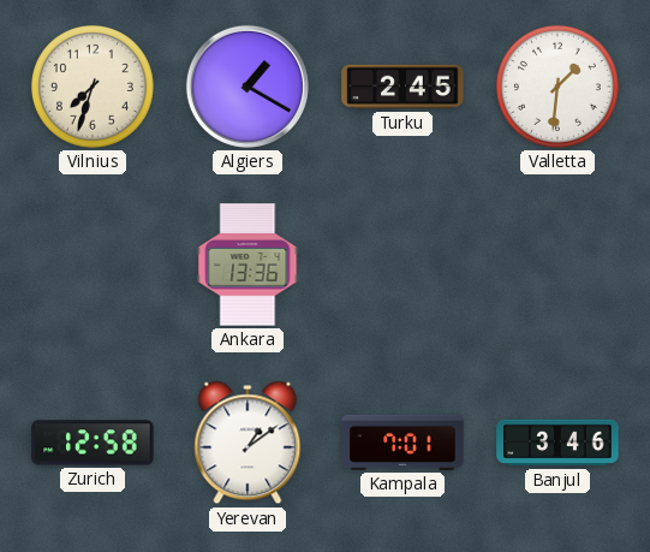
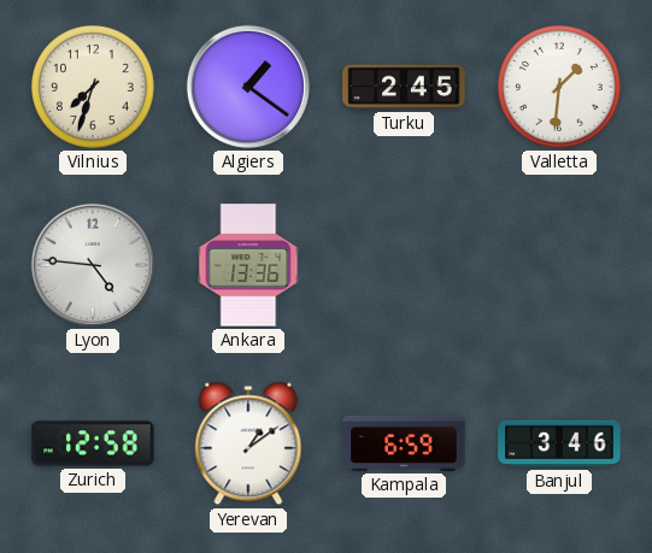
Algiers: 1:20 -> 1:21
Lyon: none -> 4:46
Kampala: 7:01 -> 6:59
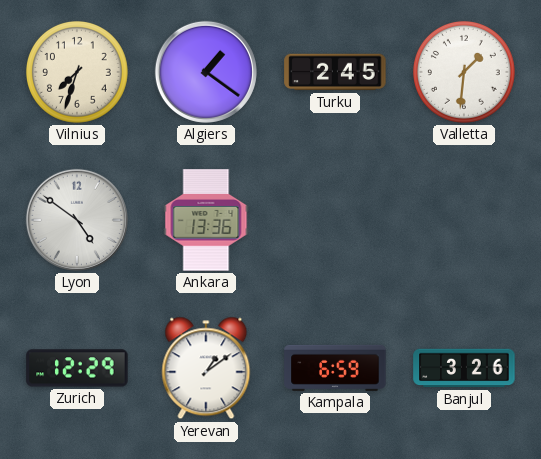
Lyon: 4:46 -> 4:51
Zurich: 12:58 -> 12:29
Banjul: 3:46 -> 3:26
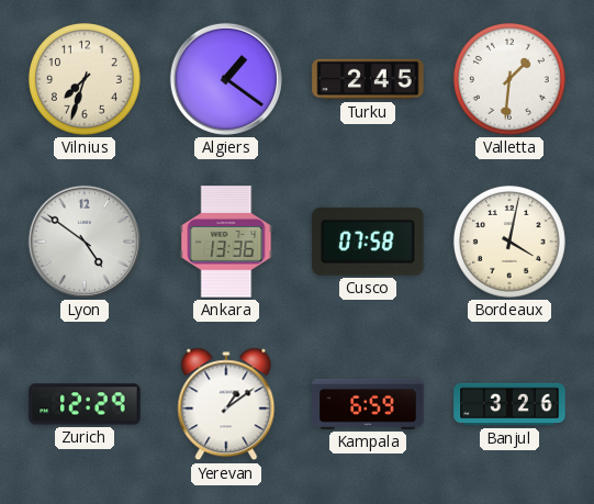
Cusco: none -> 07:58
Bordeaux: none -> 4:02
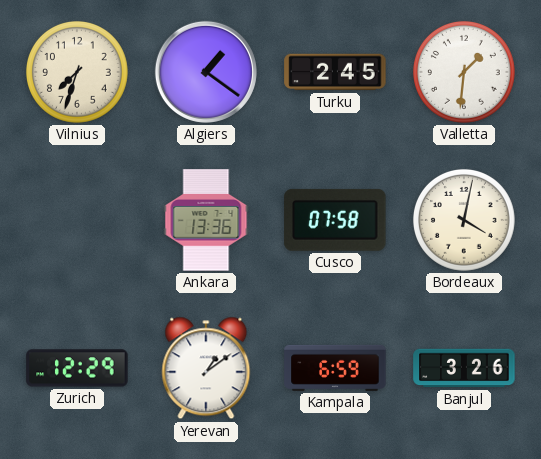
Lyon: 4:51 -> none
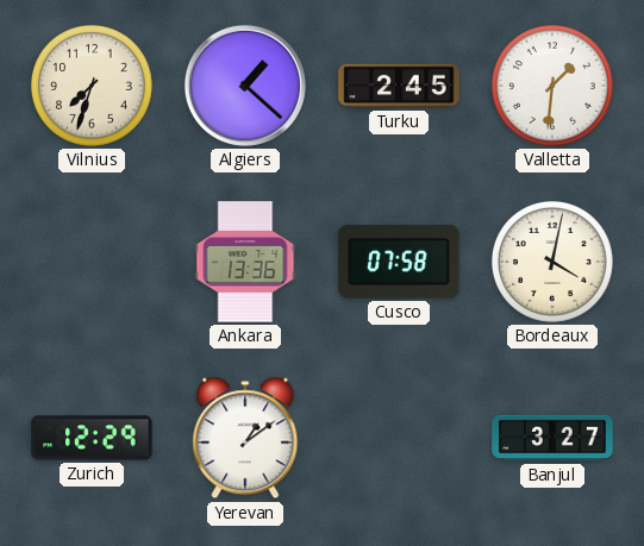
Algiers: 1:21 -> 1:22
Kampala: 6:59 -> none
Banjul: 3:26 -> 3:27
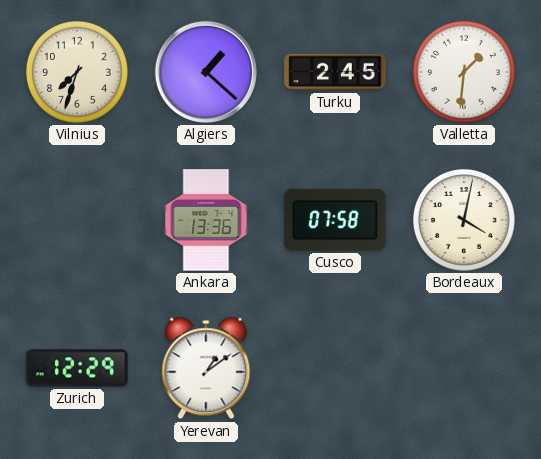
Banjul: 3:27 -> none
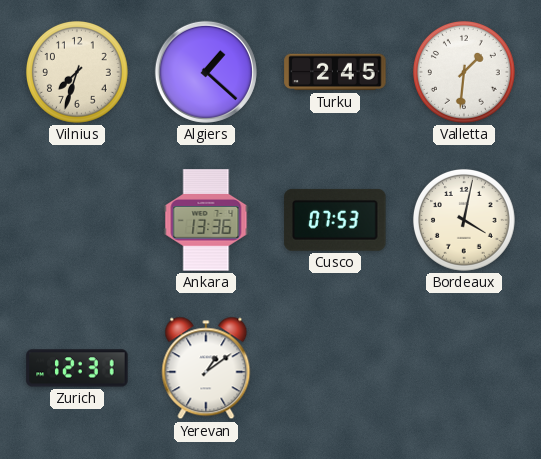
Cusco: 07:58 -> 07:53
Zurich: 12:29 -> 12:31
